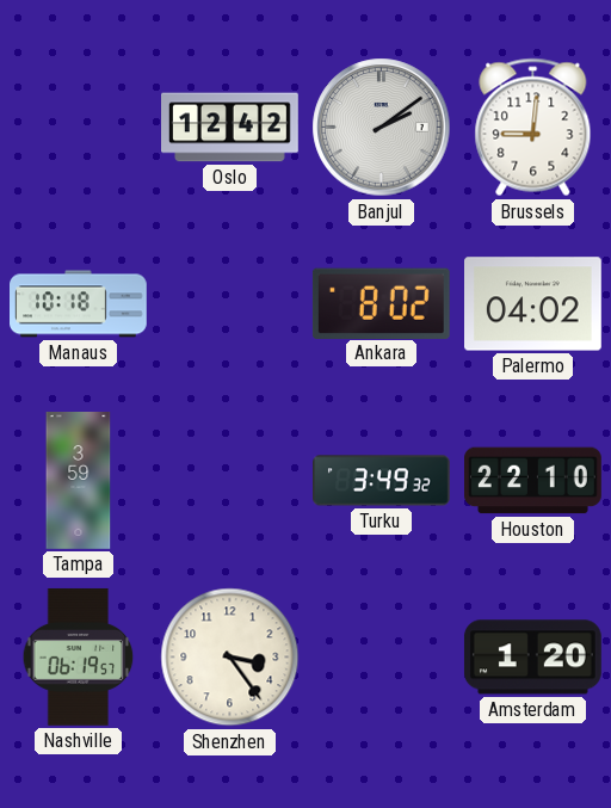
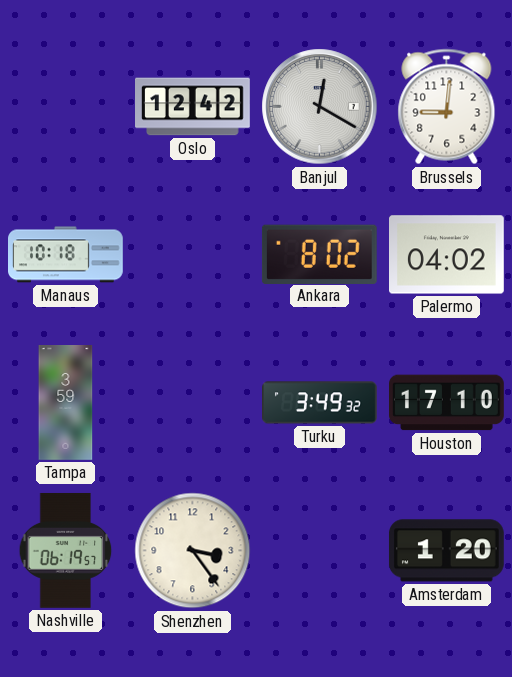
Banjul: 2:09 -> 12:20
Houston: 22:10 -> 17:10
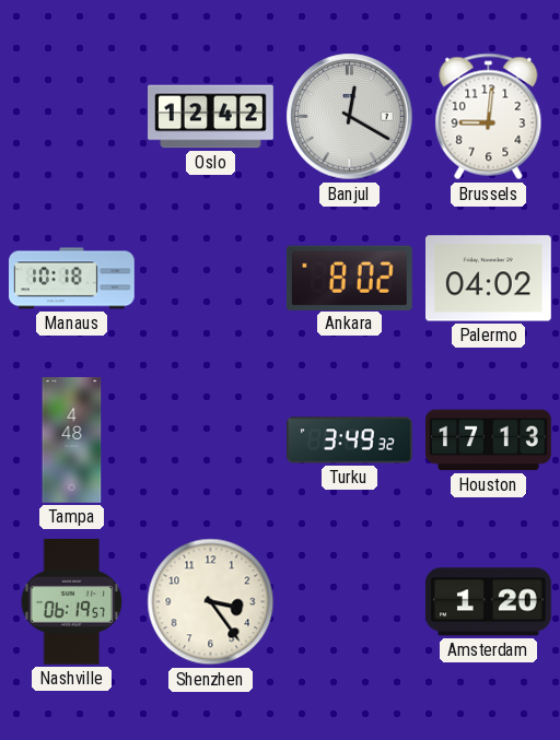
Tampa: 3:59 -> 4:48
Houston: 17:10 -> 17:13
